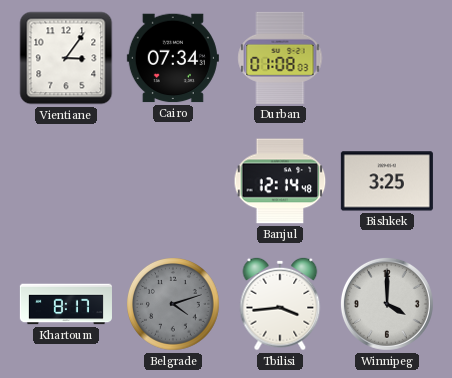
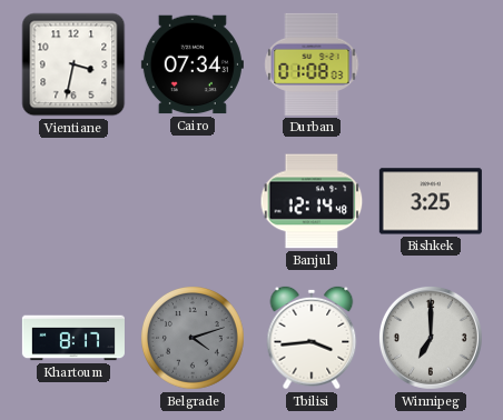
Vientiane: 3:06 -> 3:32
Winnipeg: 4:00 -> 7:00
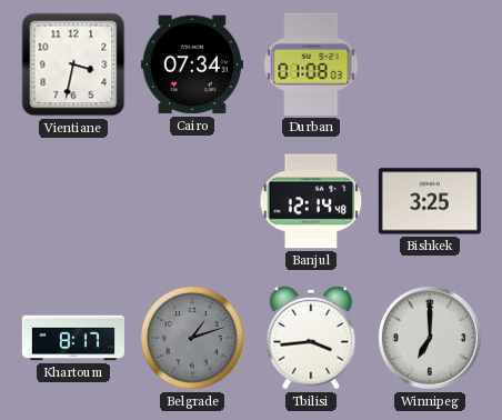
Belgrade: 4:12 -> 1:12
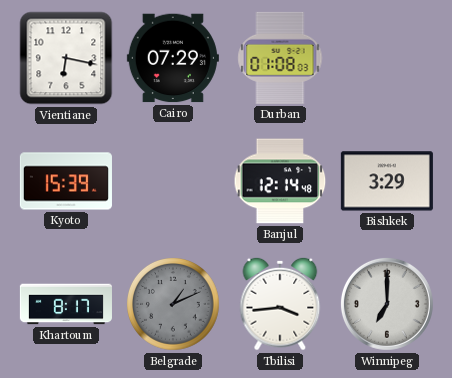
Vientiane: 3:32 -> 6:17
Cairo: 07:34 -> 07:29
Kyoto: none -> 15:39
Bishkek: 3:25 -> 3:29
Belgrade: 1:12 -> 1:11
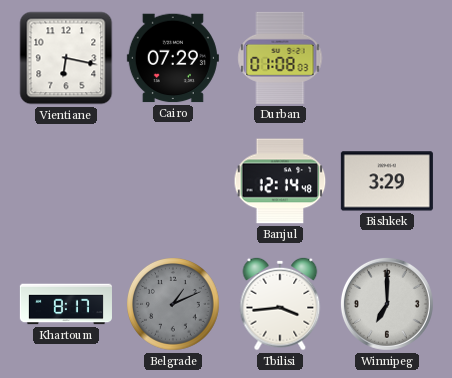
Kyoto: 15:39 -> none
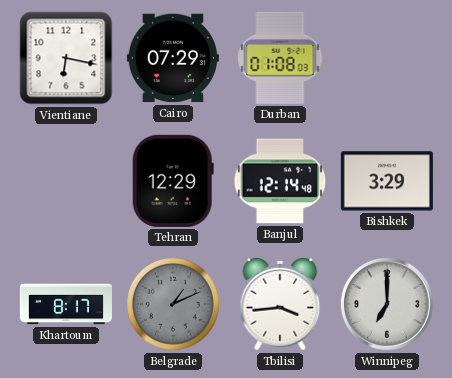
Tehran: none -> 12:29
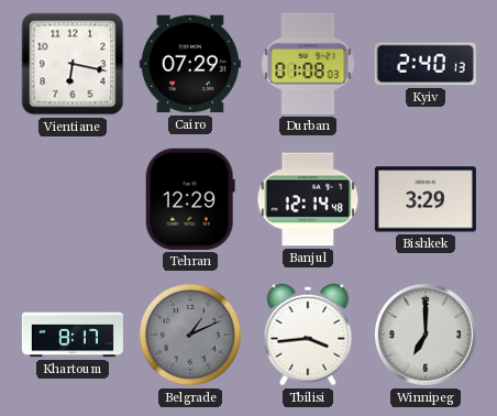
Kyiv: none -> 2:40
